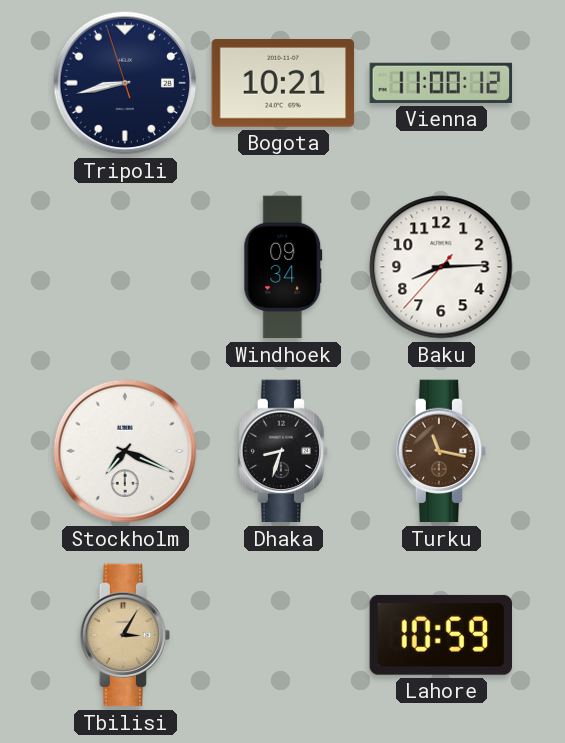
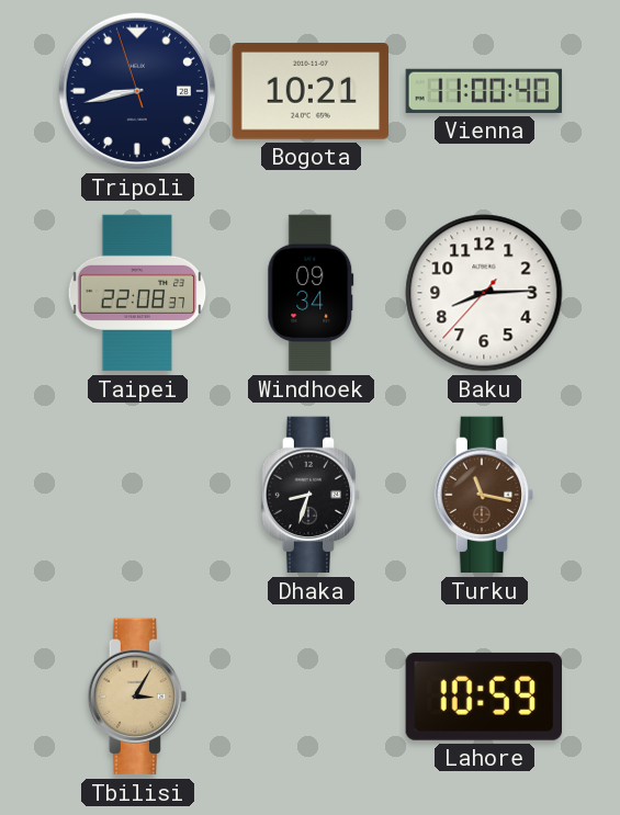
Vienna: 11:00:12 -> 11:00:40
Taipei: none -> 22:08
Stockholm: 7:19 -> none
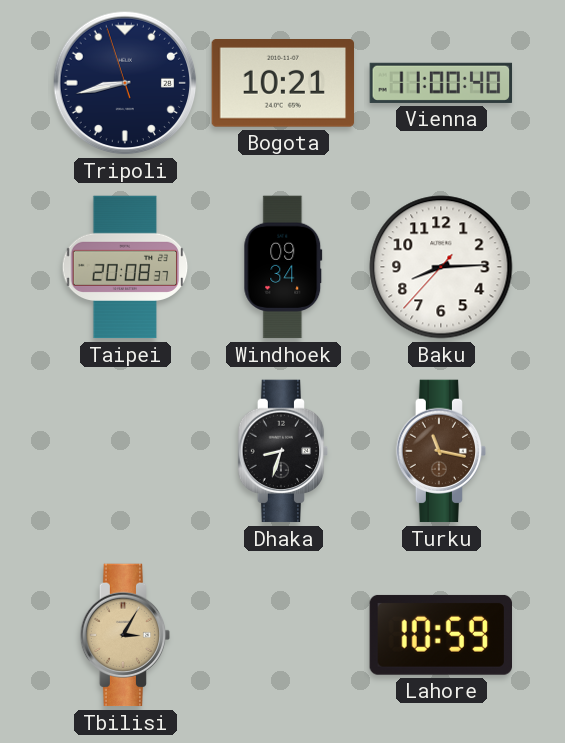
Taipei: 22:08 -> 20:08
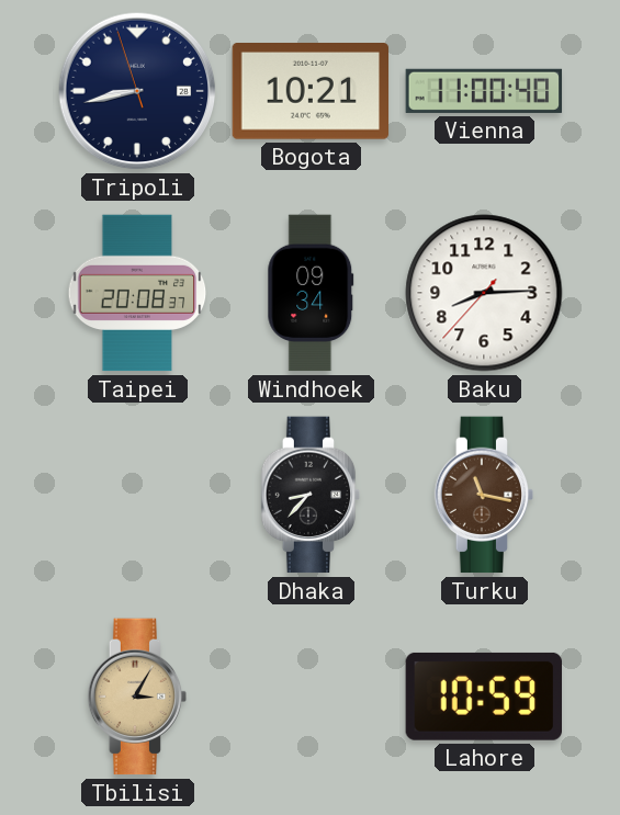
Dhaka: 8:33 -> 8:37
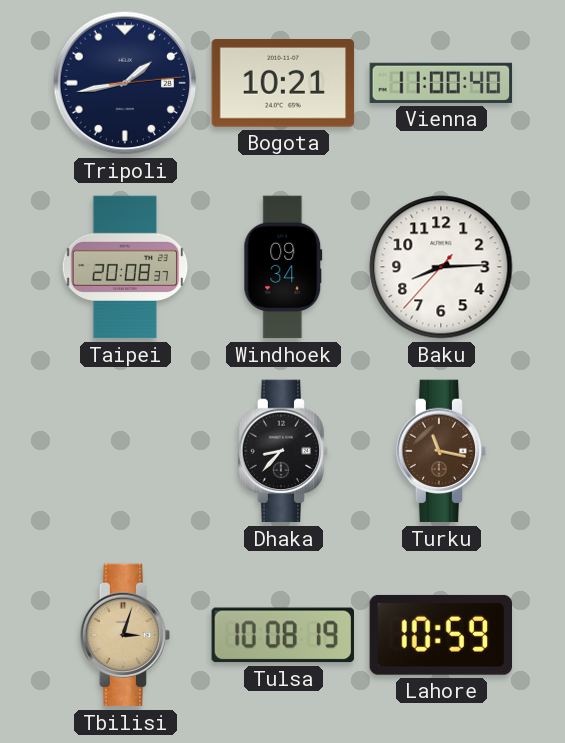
Tripoli: 8:42 -> 1:43
Tbilisi: 3:05 -> 3:03
Tulsa: none -> 10:08
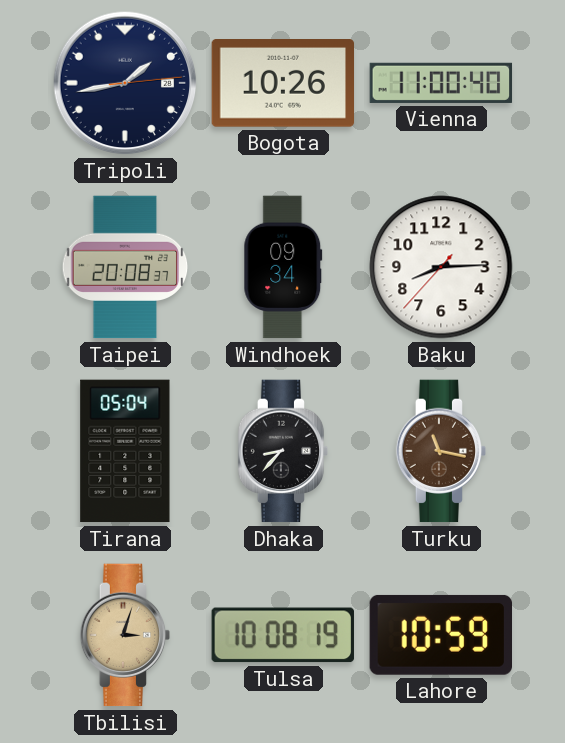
Bogota: 10:21 -> 10:26
Tirana: none -> 05:04
